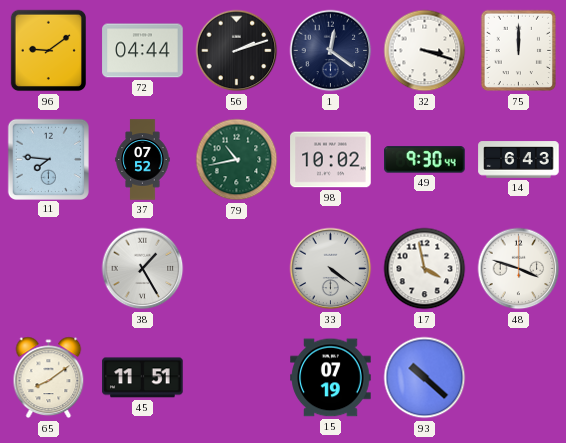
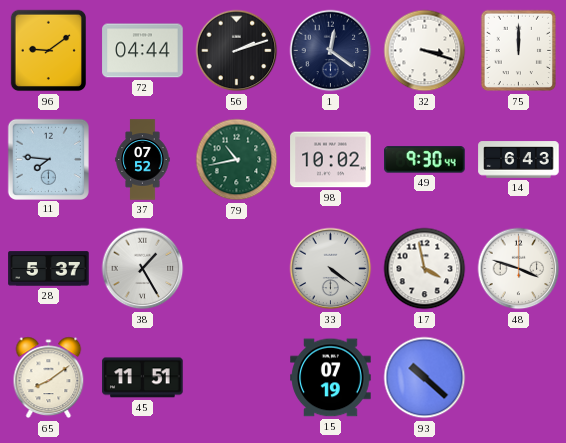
28: none -> 5:37
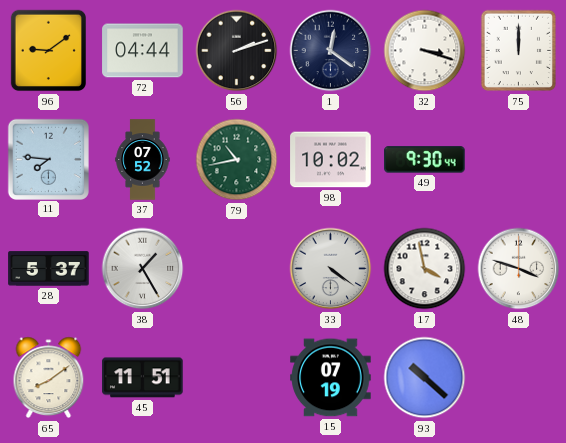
14: 6:43 -> none
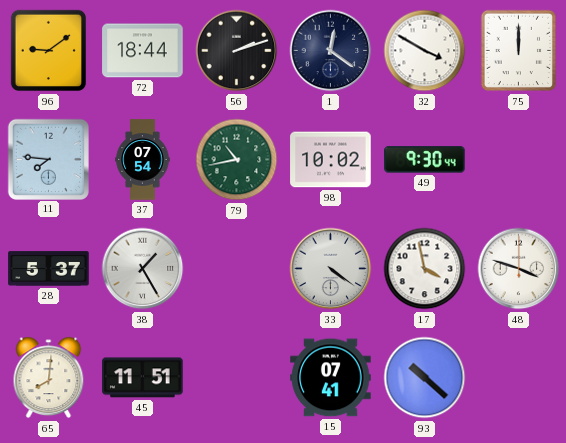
72: 04:44 -> 18:44
32: 3:18 -> 3:50
37: 07:52 -> 07:54
65: 8:09 -> 8:01
15: 07:19 -> 07:41
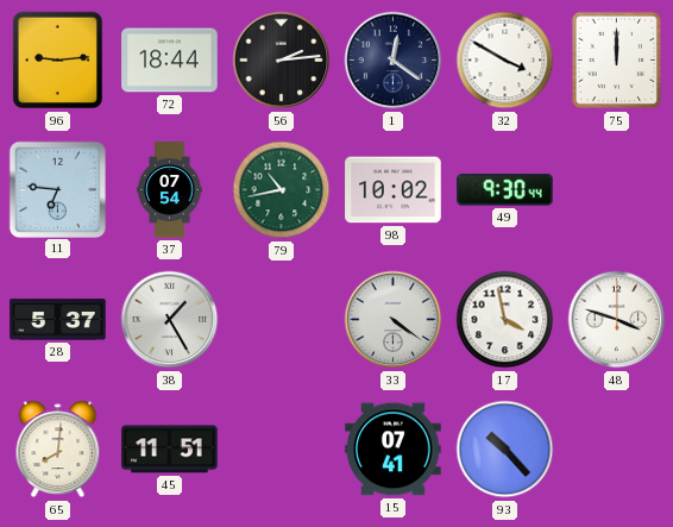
96: 9:09 -> 9:14
56: 2:12 -> 2:14
11: 7:46 -> 6:46
93: 10:22 -> 10:23
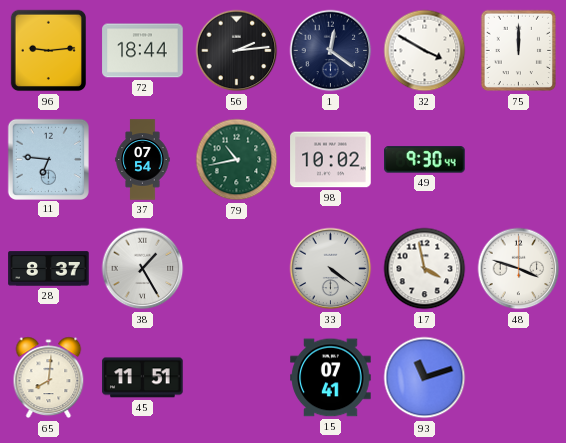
28: 5:37 -> 8:37
93: 10:23 -> 11:12
